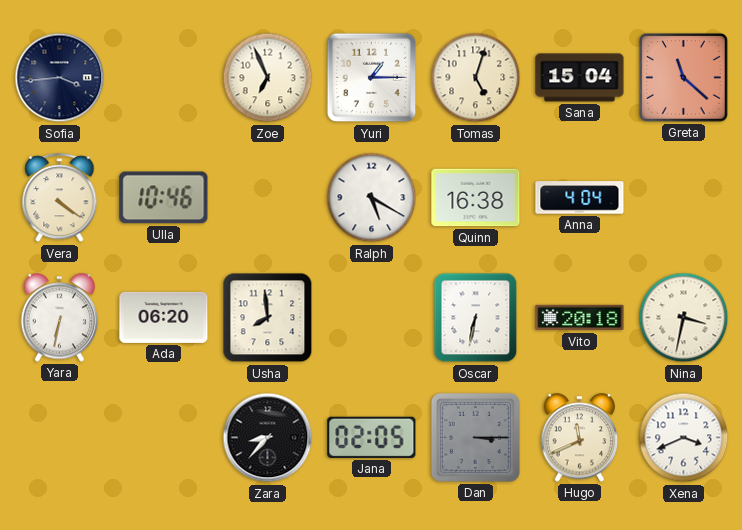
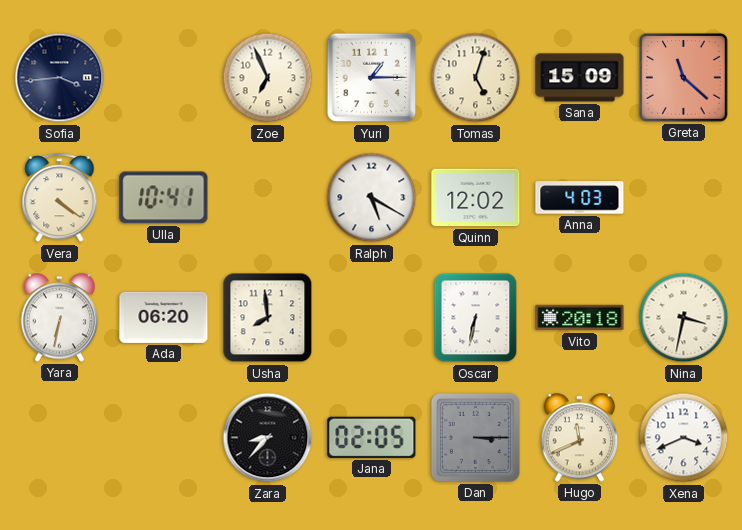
Sana: 15:04 -> 15:09
Ulla: 10:46 -> 10:41
Quinn: 16:38 -> 12:02
Anna: 4:04 -> 4:03
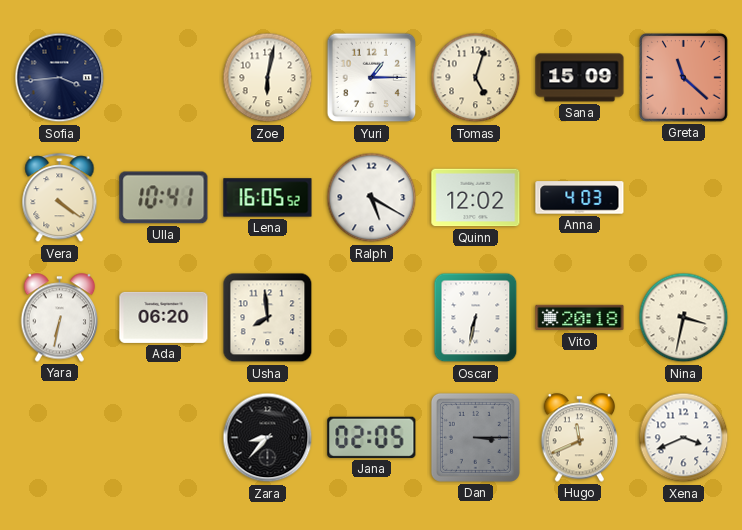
Zoe: 6:56 -> 6:02
Lena: none -> 16:05
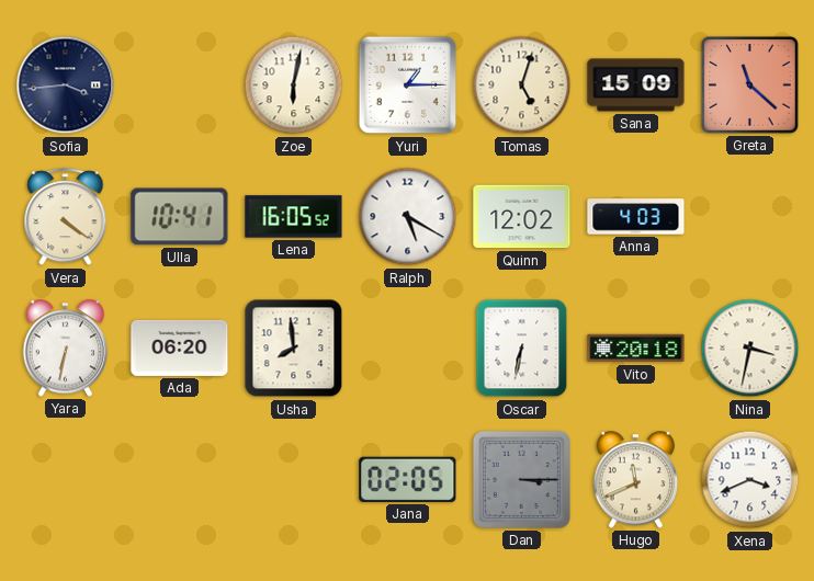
Zara: 8:37 -> none
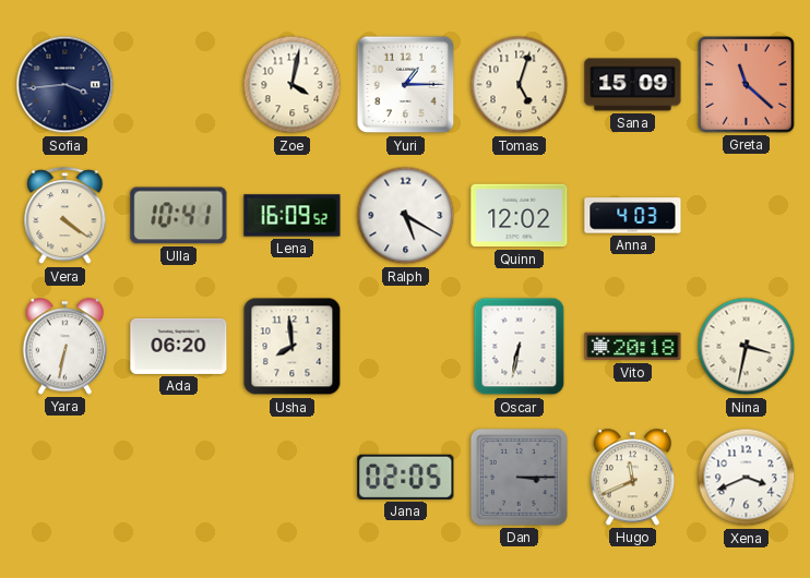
Zoe: 6:02 -> 4:02
Lena: 16:05 -> 16:09
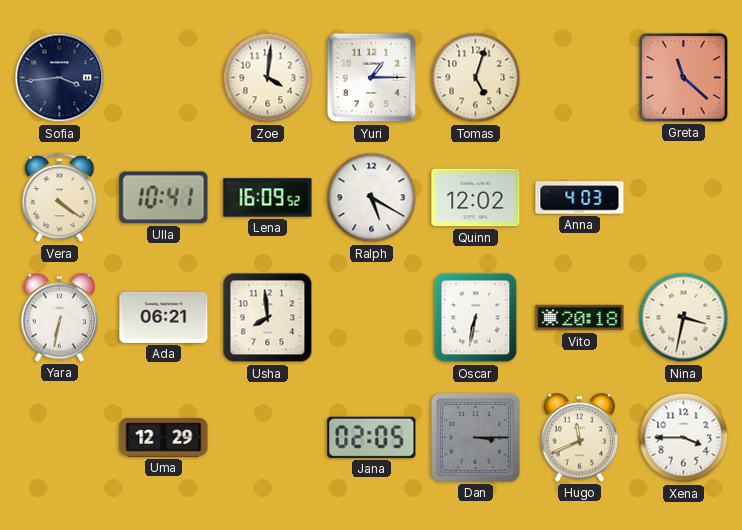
Zoe: 4:02 -> 4:01
Sana: 15:09 -> none
Ada: 06:20 -> 06:21
Uma: none -> 12:29
Xena: 3:41 -> 3:45
